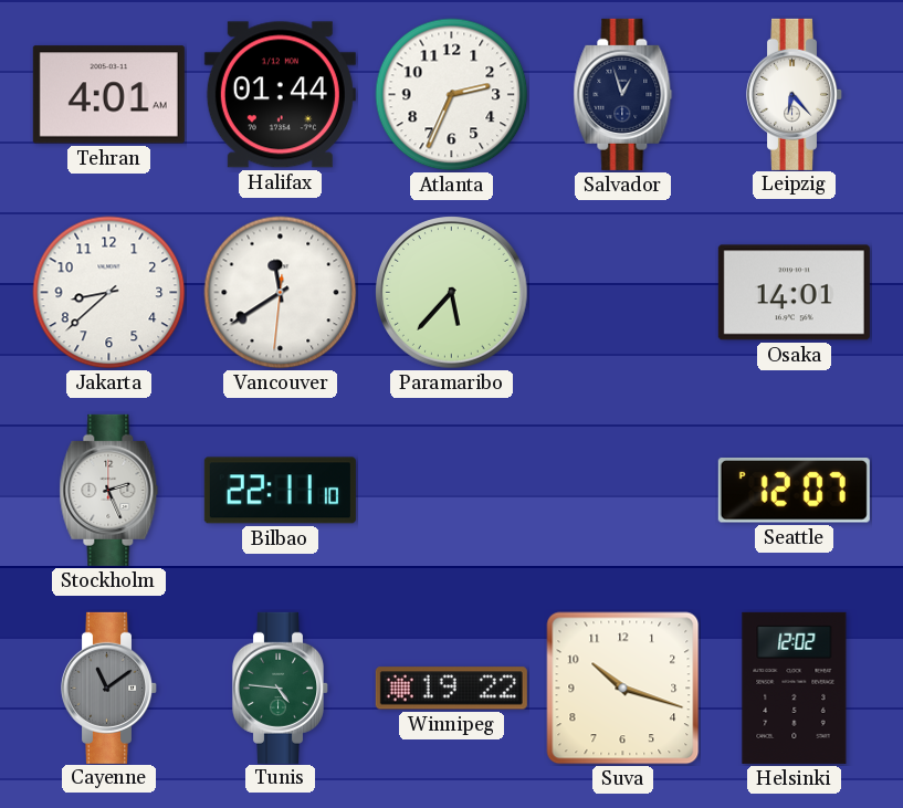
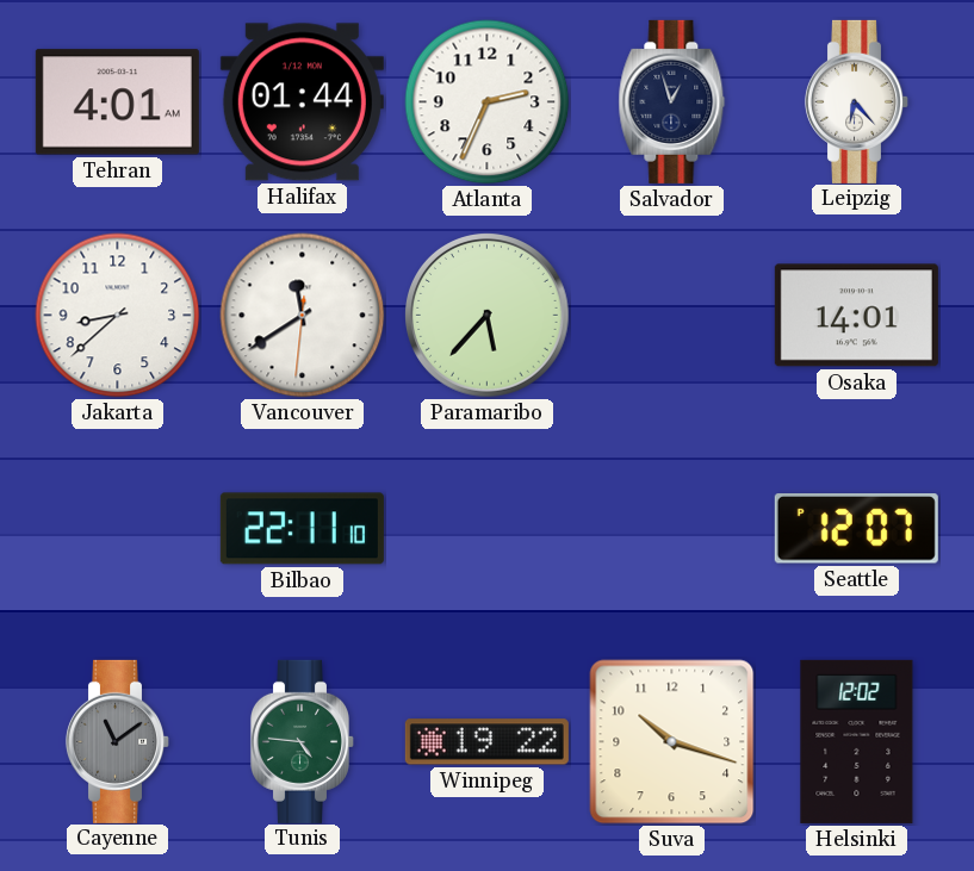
Stockholm: 2:26 -> none
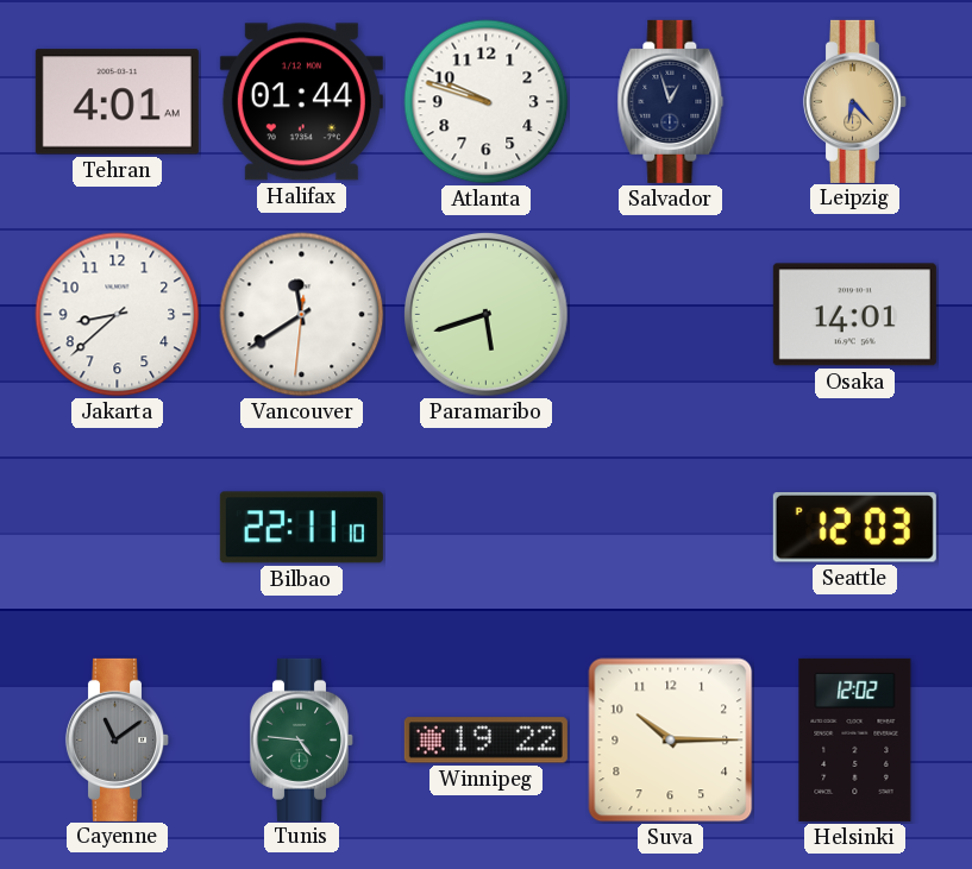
Atlanta: 2:34 -> 9:48
Leipzig dial: white -> champagne
Paramaribo: 5:37 -> 5:42
Seattle: 12:07 -> 12:03
Suva: 10:18 -> 10:15
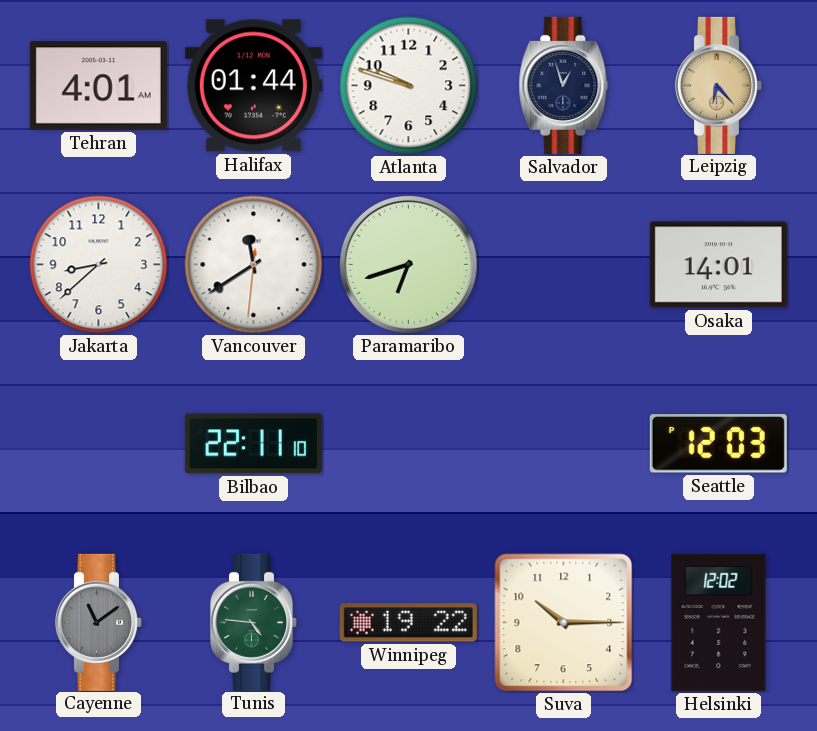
Paramaribo: 5:42 -> 6:42
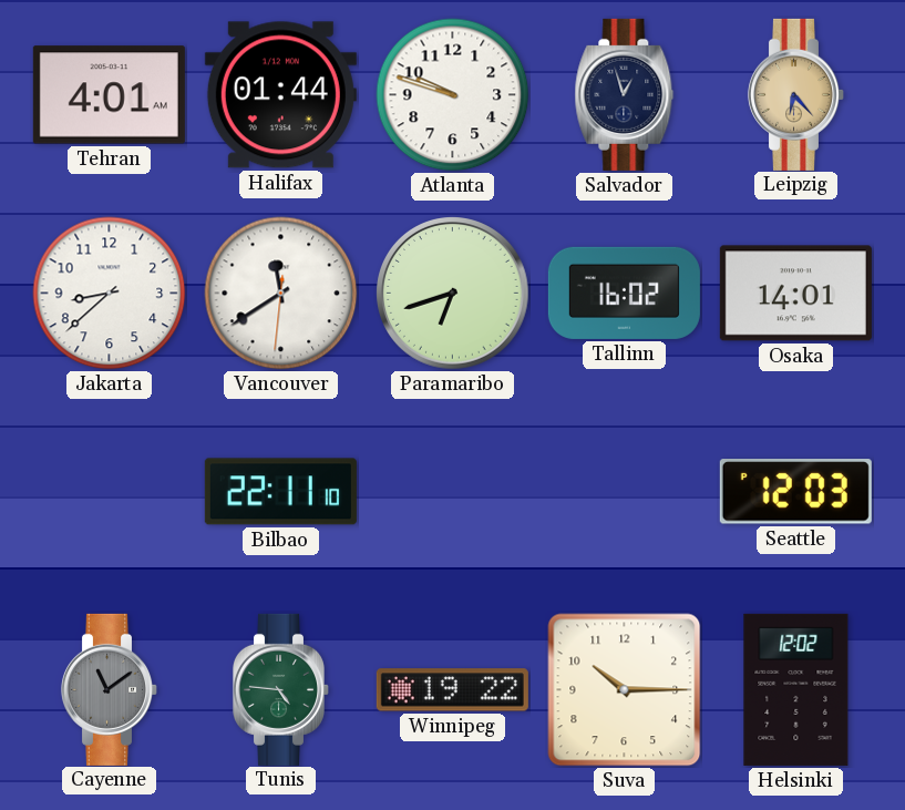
Tallinn: none -> 16:02
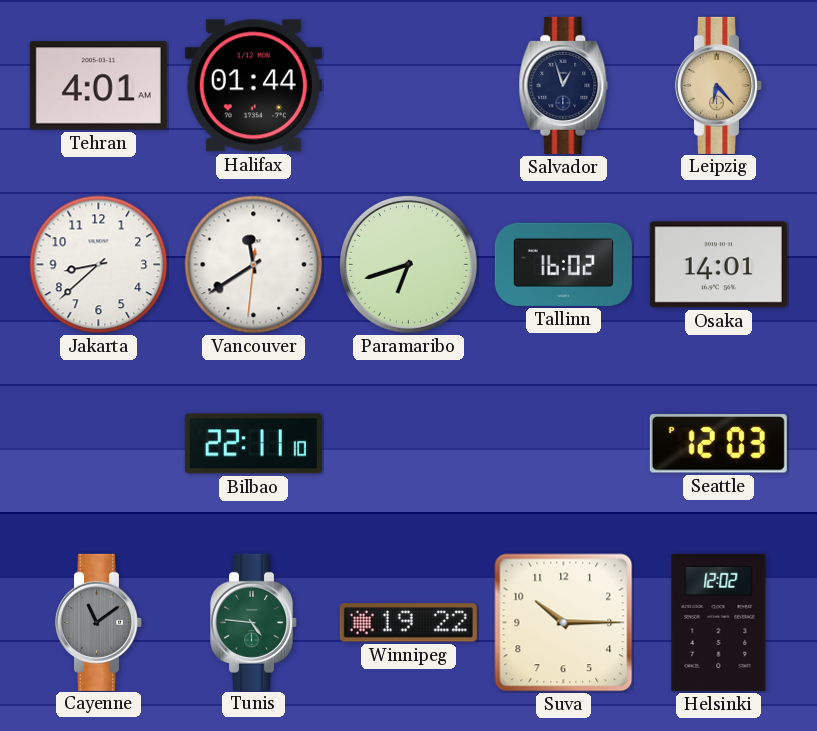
Atlanta: 9:48 -> none
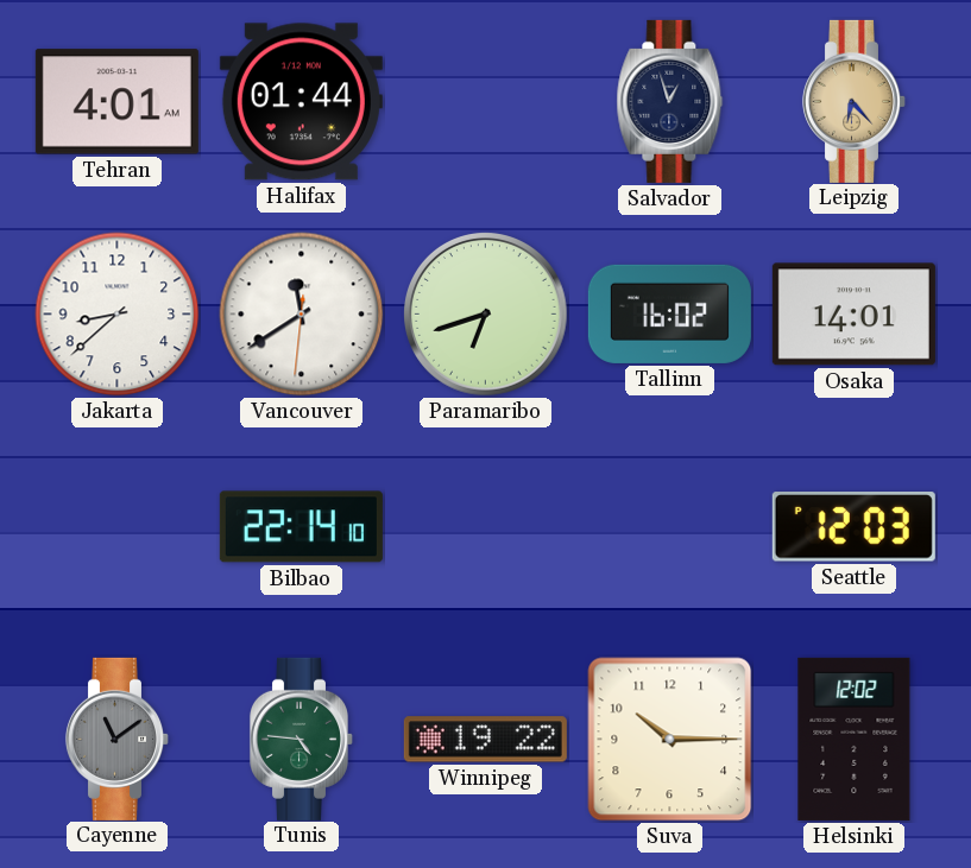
Bilbao: 22:11 -> 22:14
